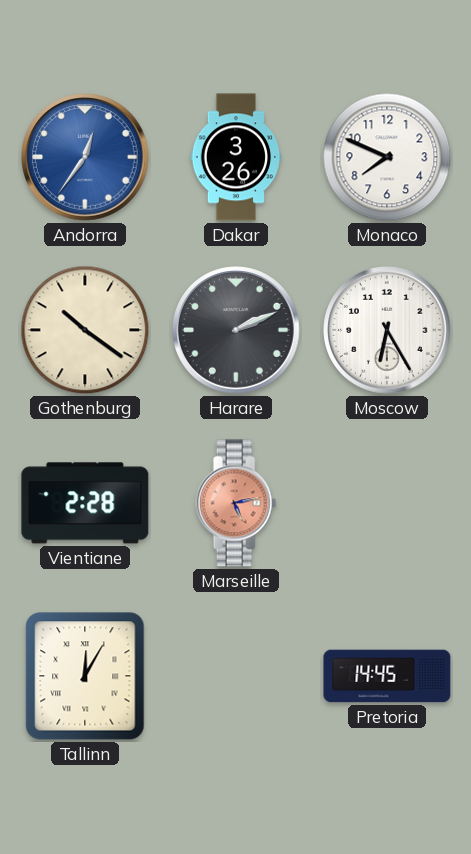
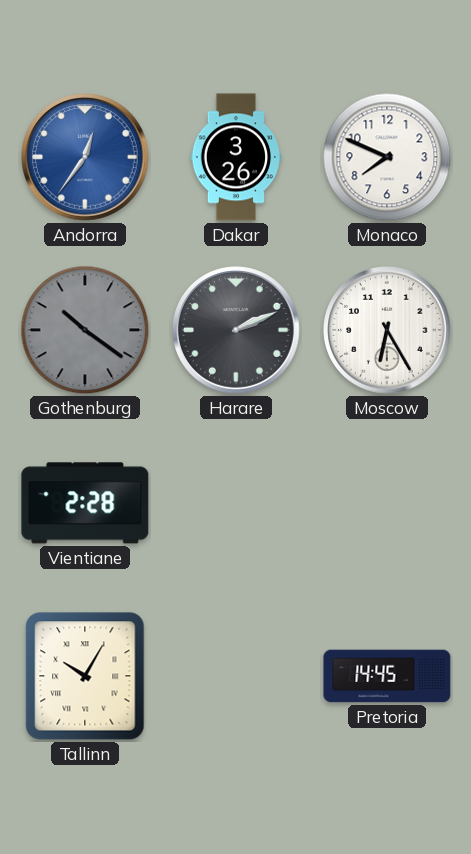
Gothenburg dial: cream -> grey
Marseille: 5:13 -> none
Tallinn: 12:05 -> 10:05
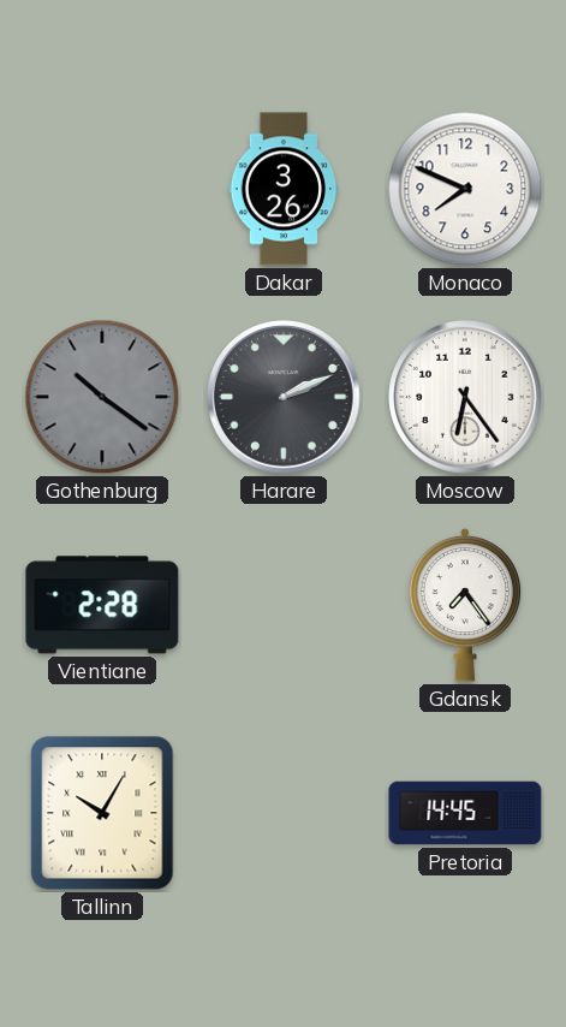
Andorra: 12:36 -> none
Moscow: 6:25 -> 6:24
Gdansk: none -> 7:24
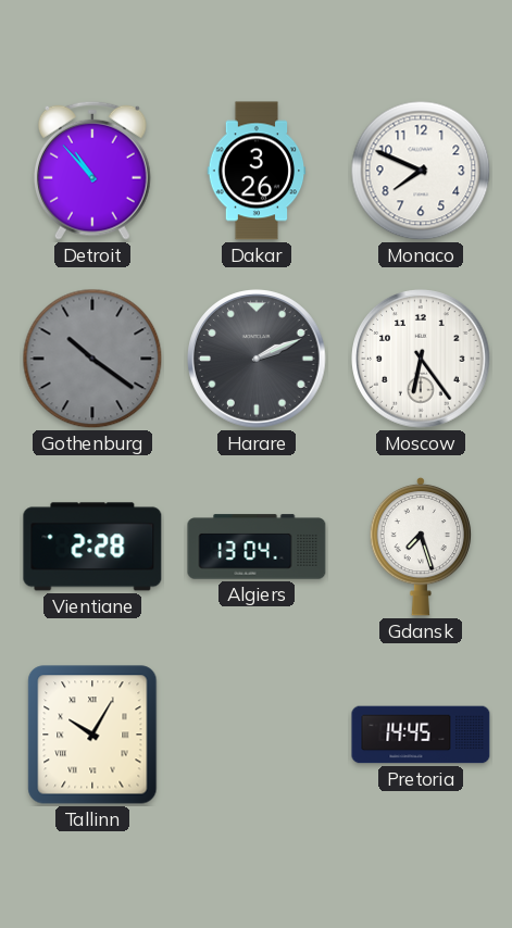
Detroit: none -> 10:53
Algiers: none -> 13:04
Gdansk: 7:24 -> 7:27
